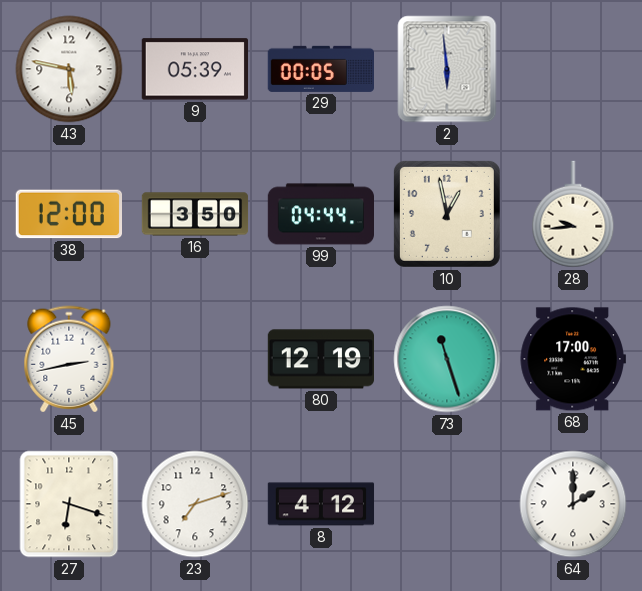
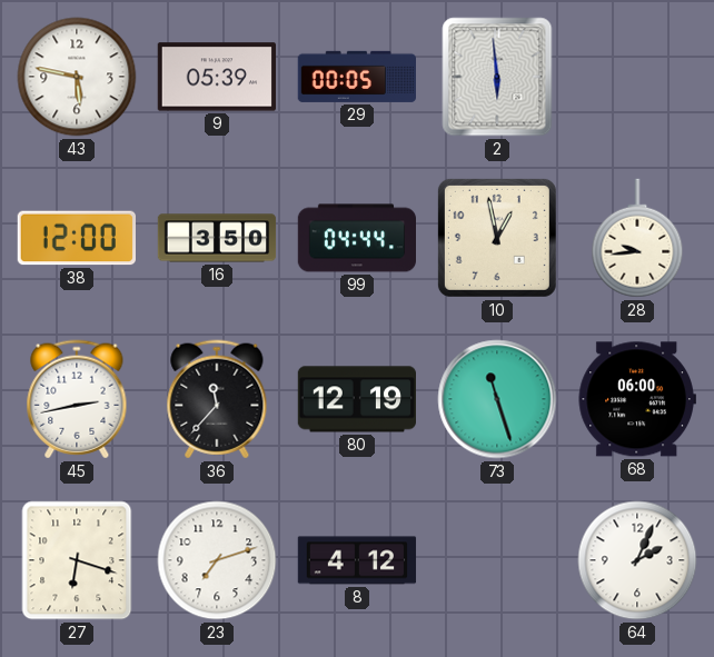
36: none -> 11:37
68: 17:00 -> 06:00
64: 2:00 -> 2:04
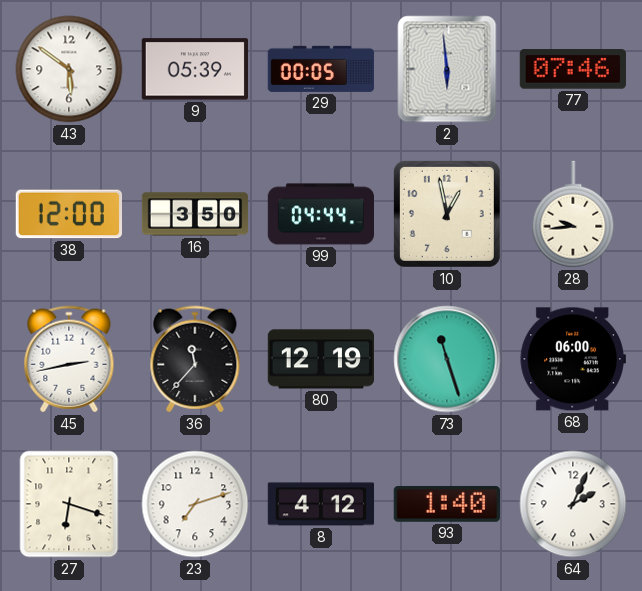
43: 5:47 -> 5:51
77: none -> 07:46
93: none -> 1:40
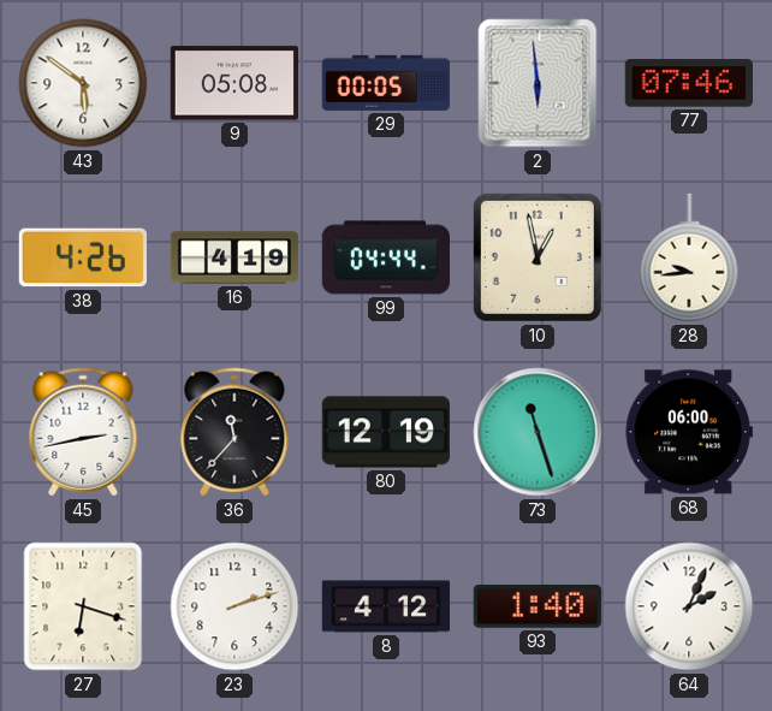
9: 05:39 -> 05:08
38: 12:00 -> 4:26
16: 3:50 -> 4:19
23: 7:12 -> 2:12
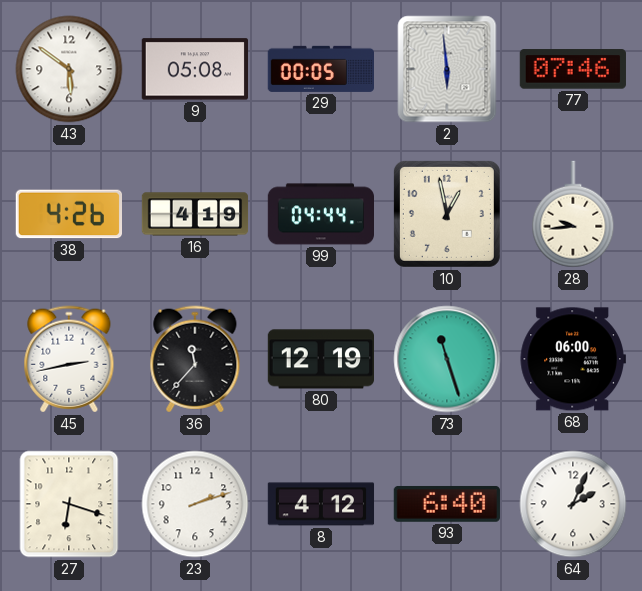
93: 1:40 -> 6:40
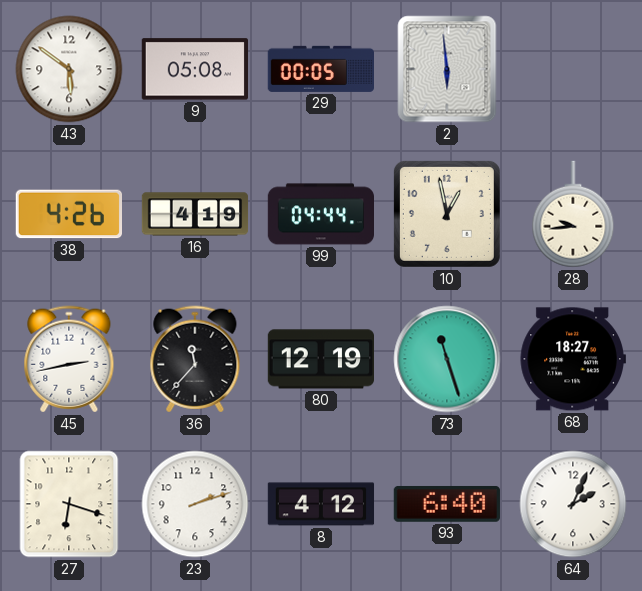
77: 07:46 -> none
68: 06:00 -> 18:27
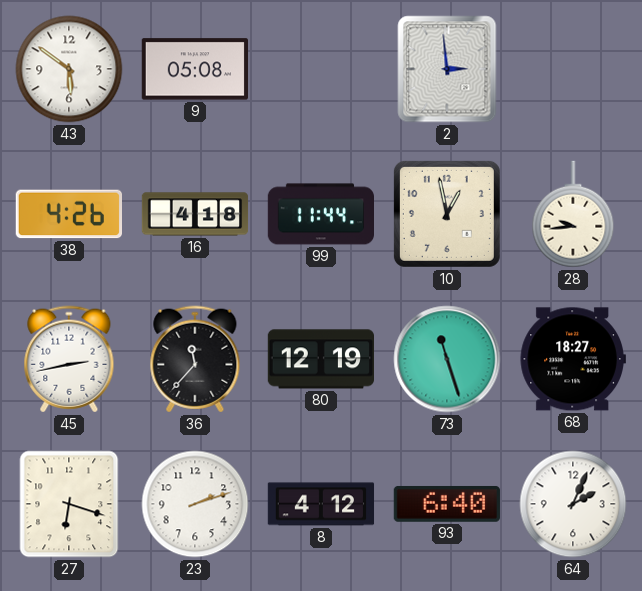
29: 00:05 -> none
2: 5:59 -> 2:59
16: 4:19 -> 4:18
99: 04:44 -> 11:44
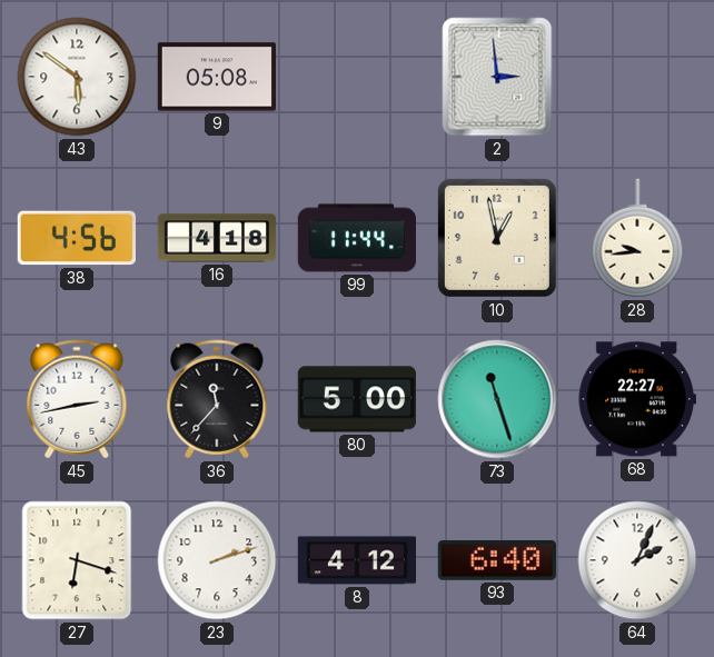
38: 4:26 -> 4:56
80: 12:19 -> 5:00
68: 18:27 -> 22:27
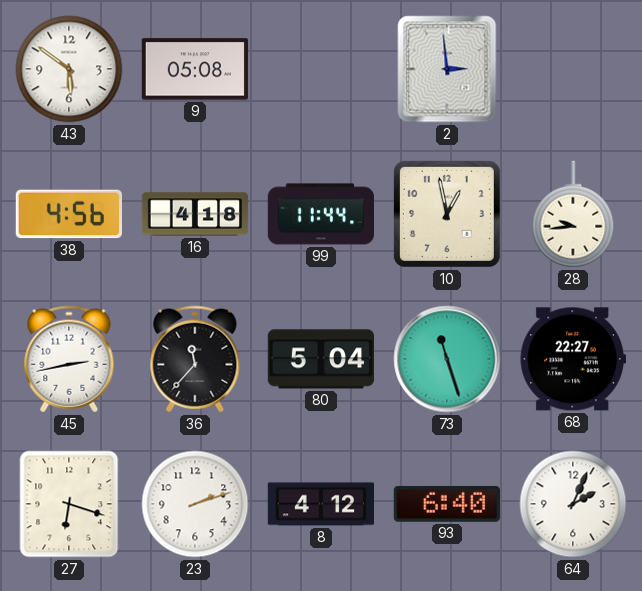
80: 5:00 -> 5:04
